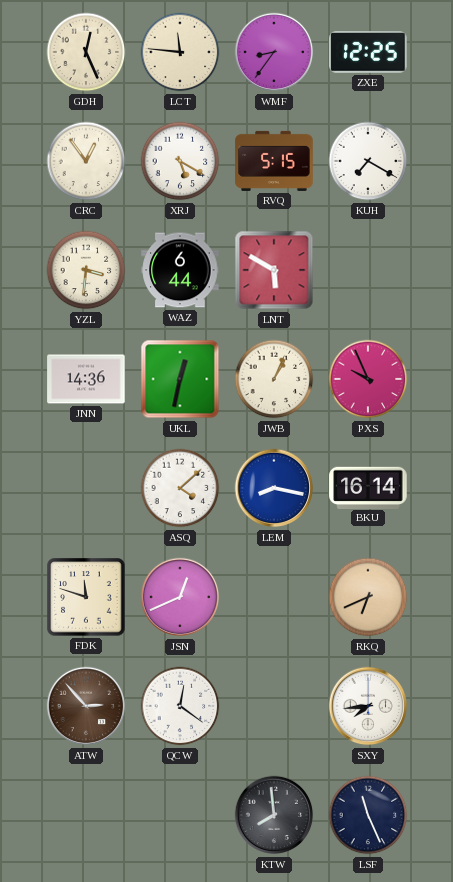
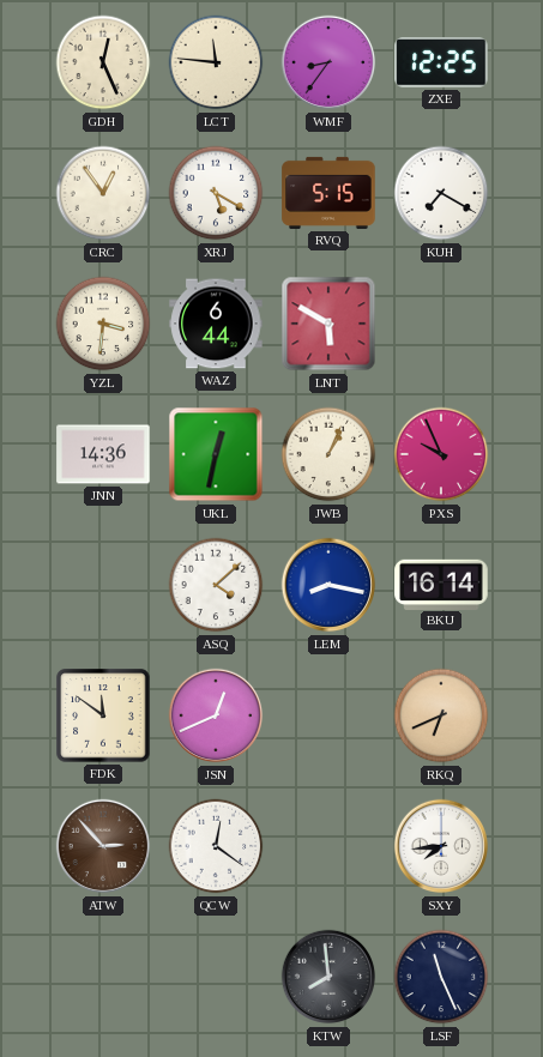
FDK: 11:48 -> 11:51
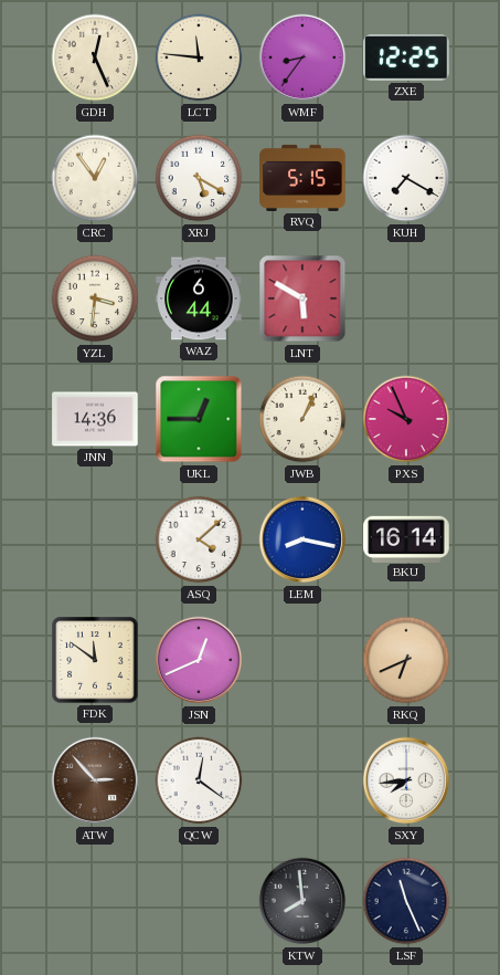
UKL: 12:32 -> 12:45
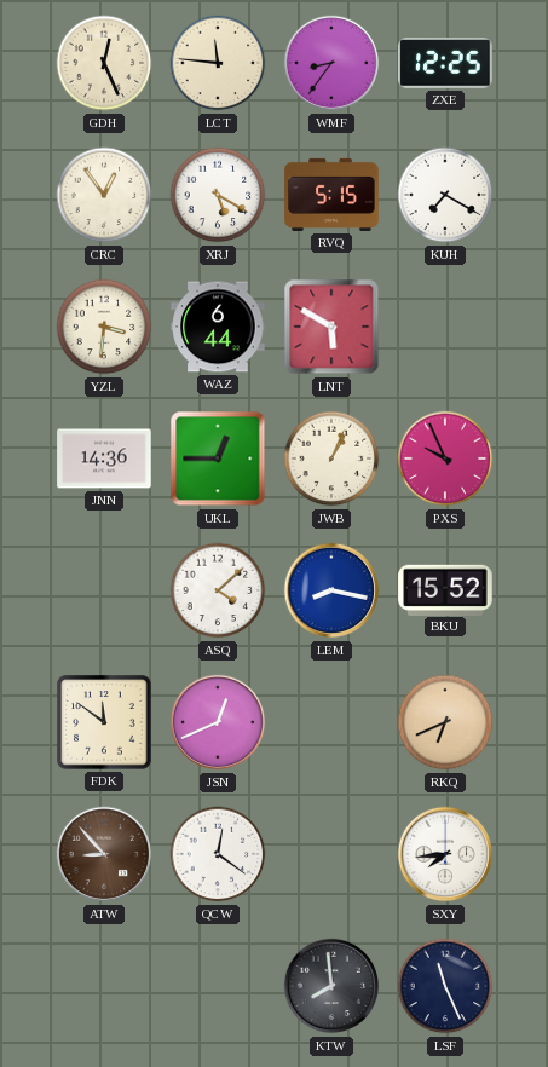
BKU: 16:14 -> 15:52
ATW: 2:53 -> 8:53
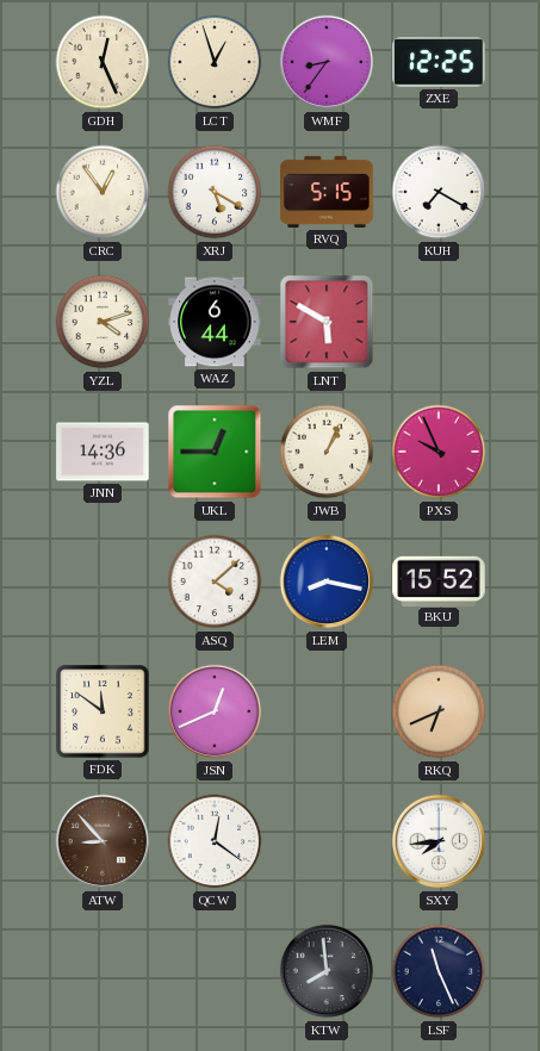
LCT: 11:46 -> 12:57
YZL: 3:31 -> 4:12
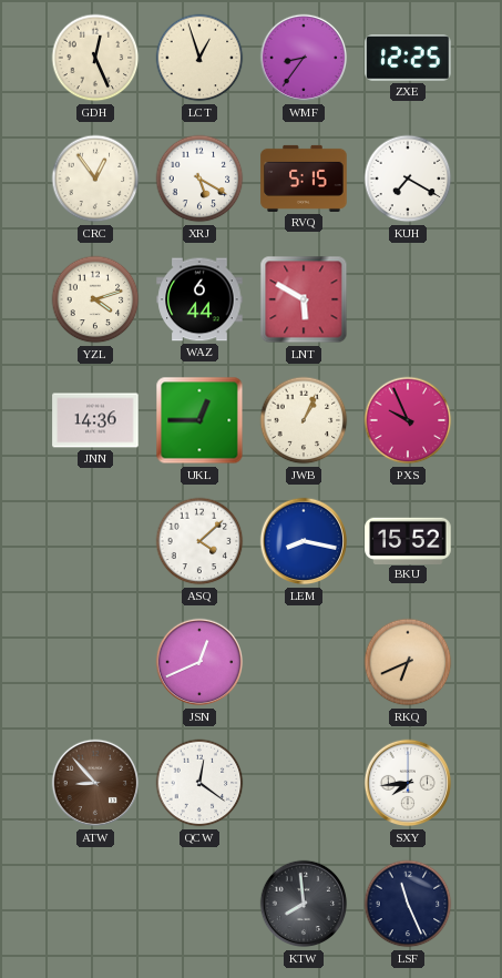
FDK: 11:51 -> none
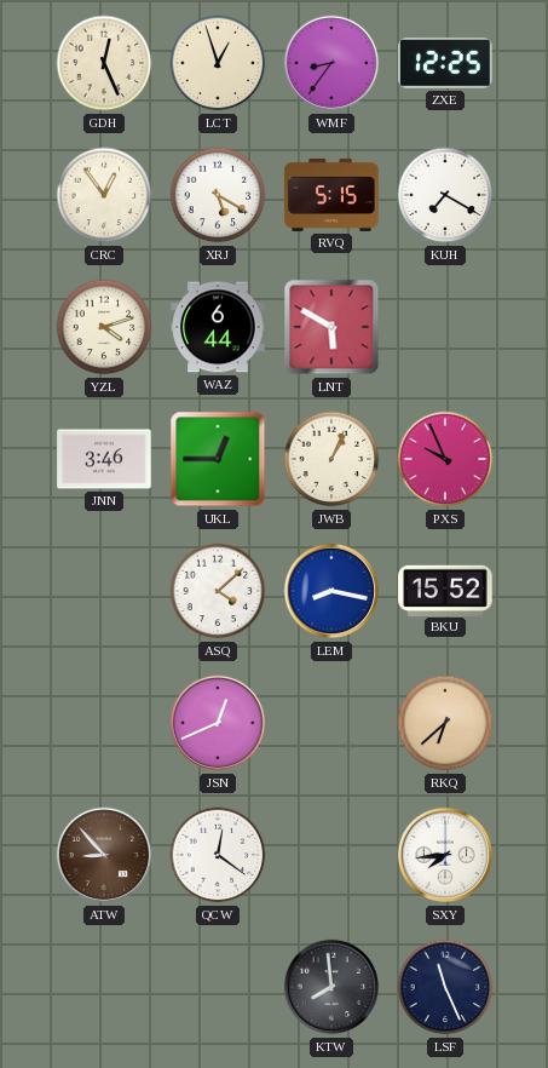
JNN: 14:36 -> 3:46
RKQ: 6:41 -> 6:38
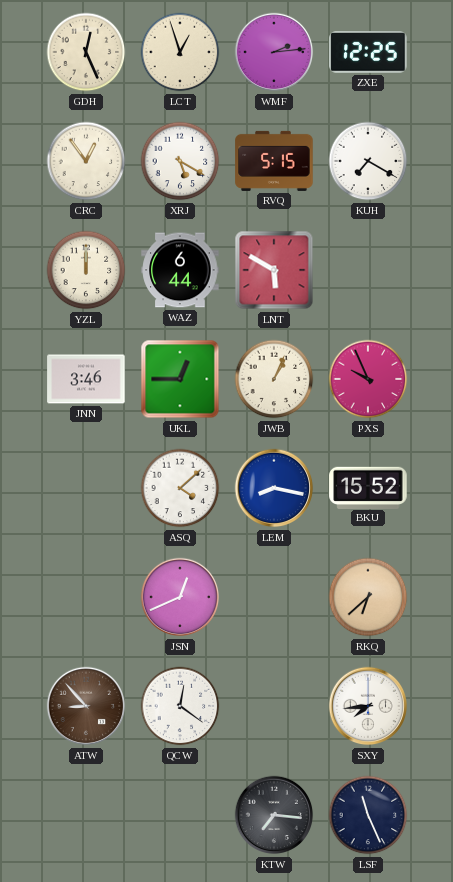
WMF: 8:36 -> 2:14
YZL: 4:12 -> 12:00
KTW: 7:59 -> 7:16
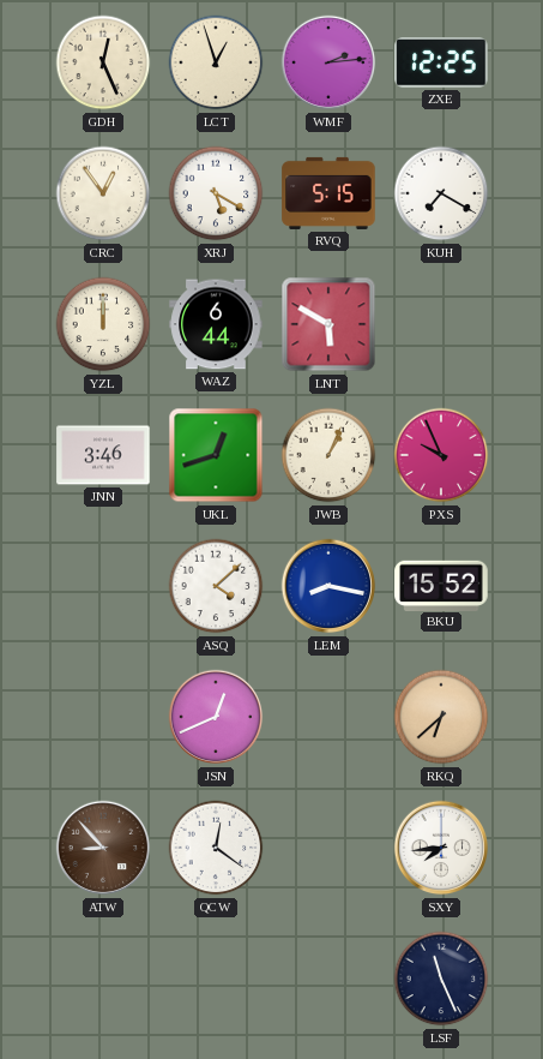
UKL: 12:45 -> 12:42
KTW: 7:16 -> none
